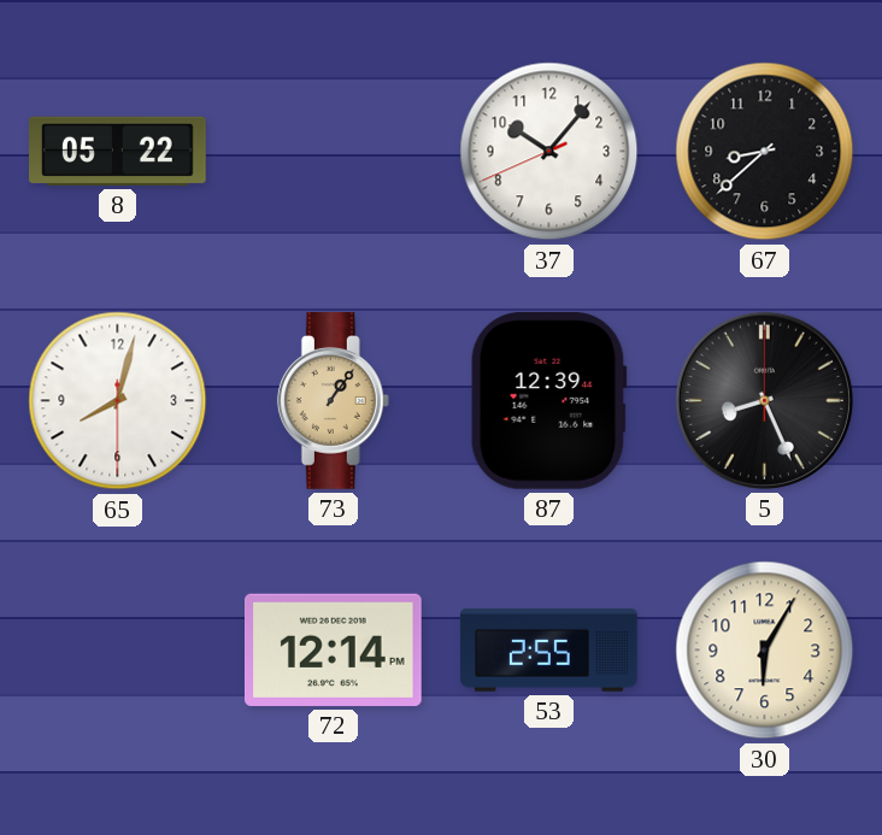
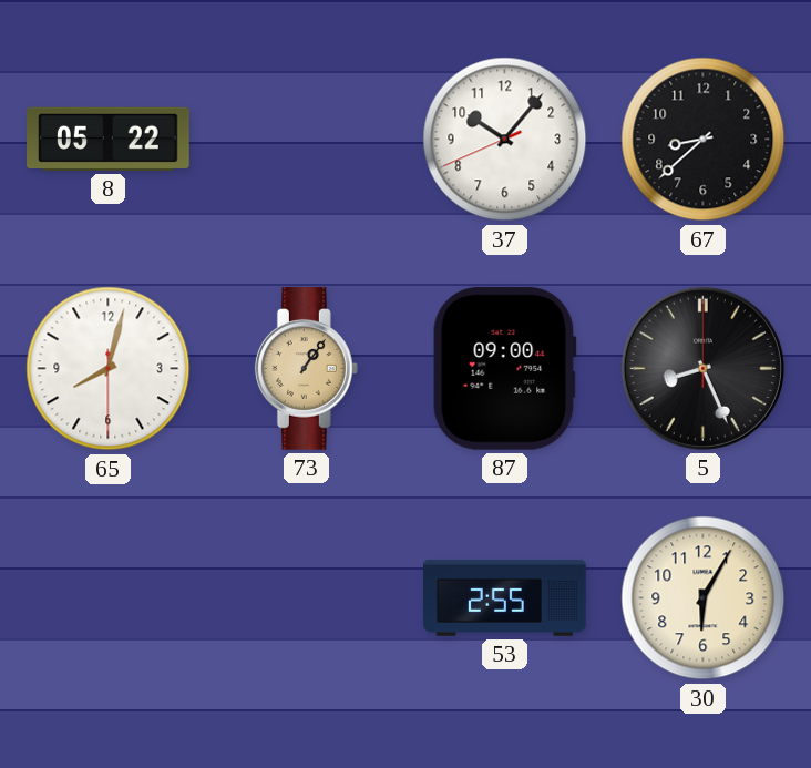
87: 12:39 -> 09:00
72: 12:14 -> none
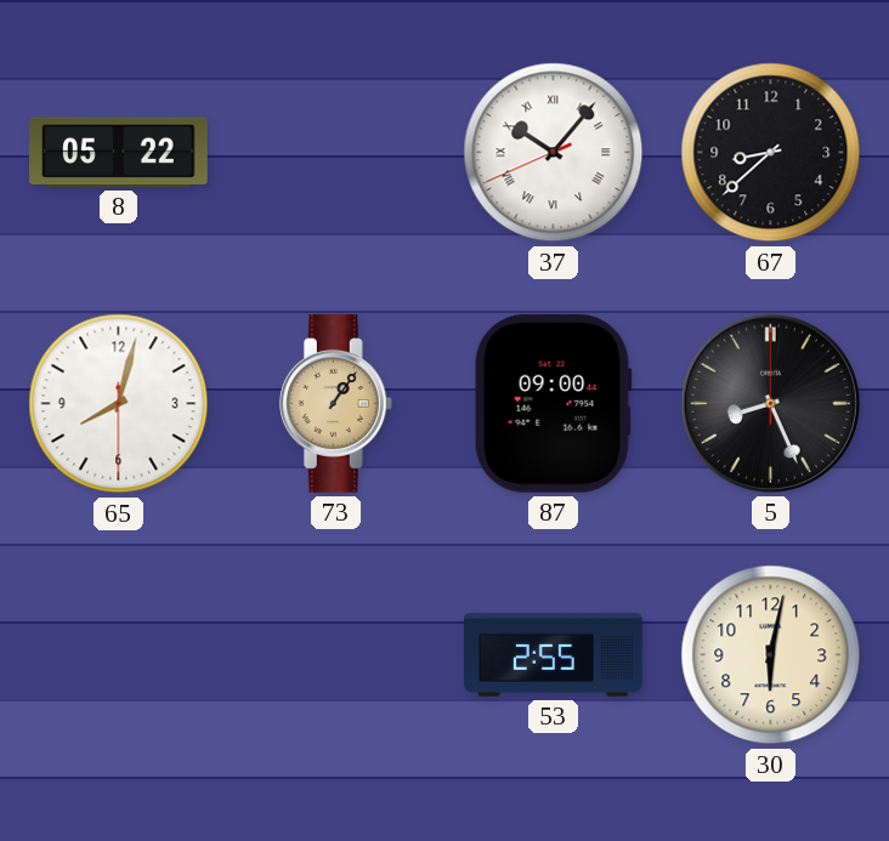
37 numerals: Arabic -> Roman
30: 6:05 -> 6:02
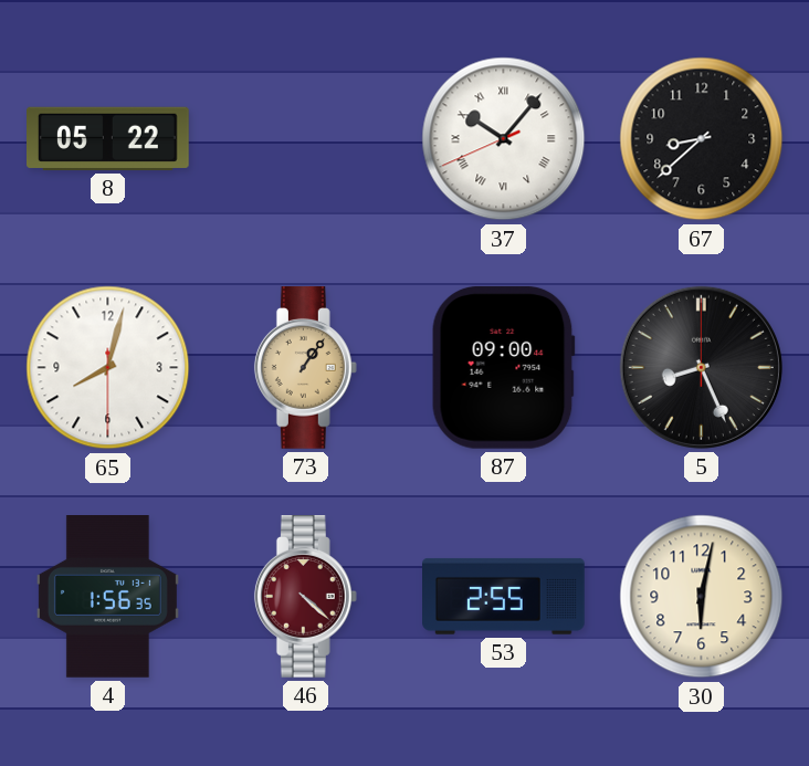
4: none -> 1:56
46: none -> 4:22
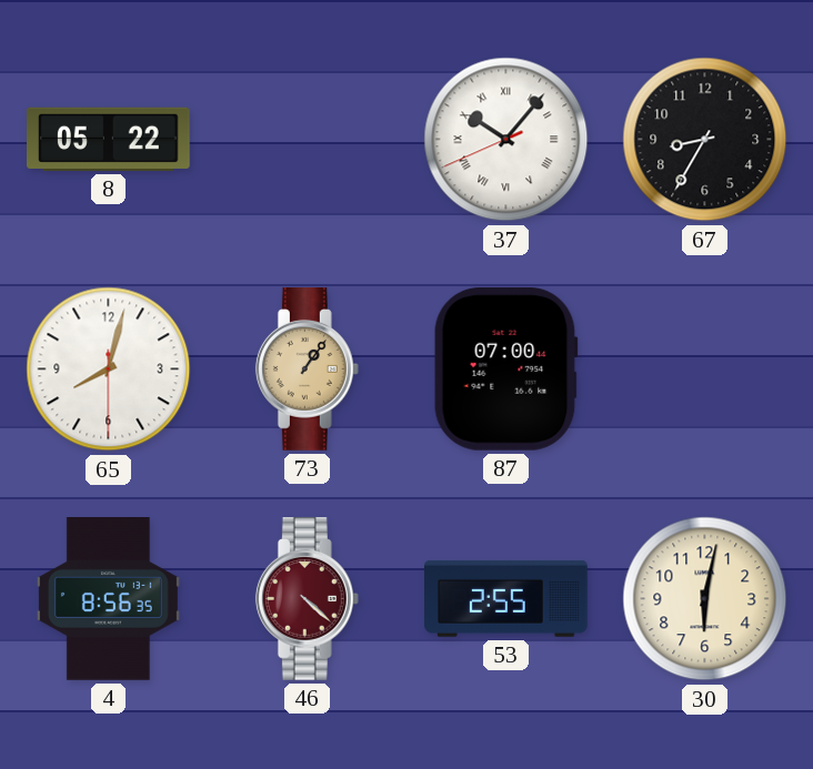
67: 8:38 -> 8:35
87: 09:00 -> 07:00
5: 8:26 -> none
4: 1:56 -> 8:56
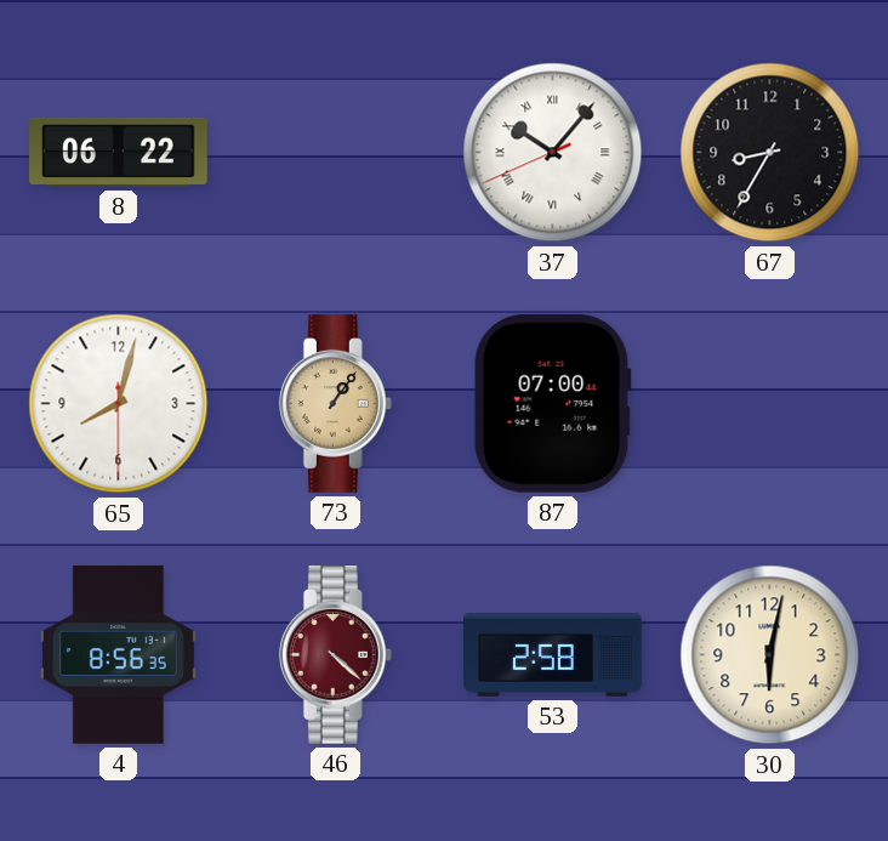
8: 05:22 -> 06:22
53: 2:55 -> 2:58
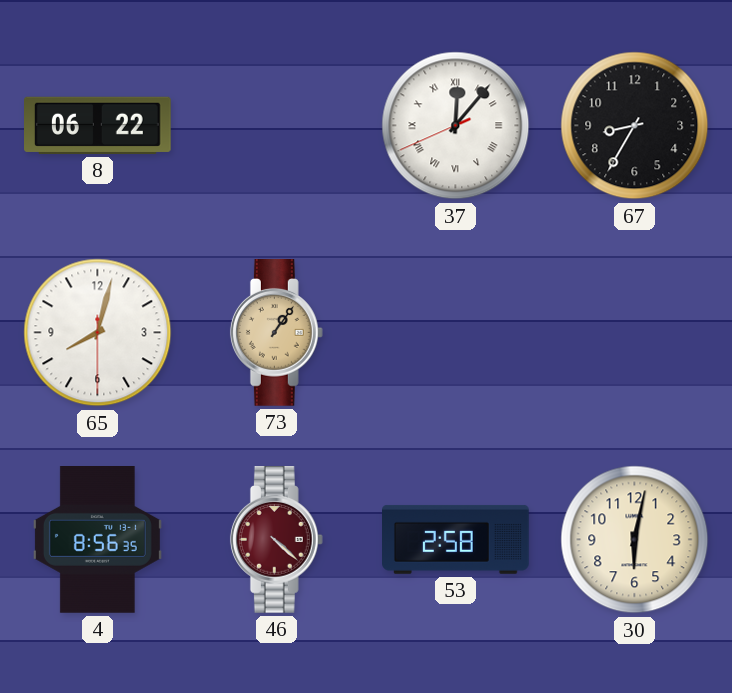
37: 10:06 -> 12:06
87: 07:00 -> none
